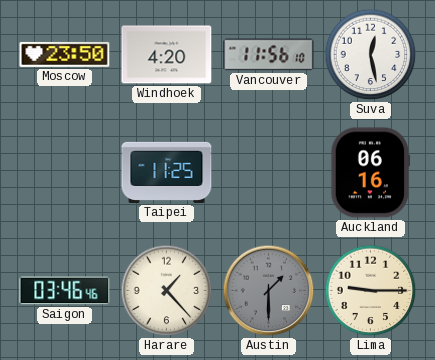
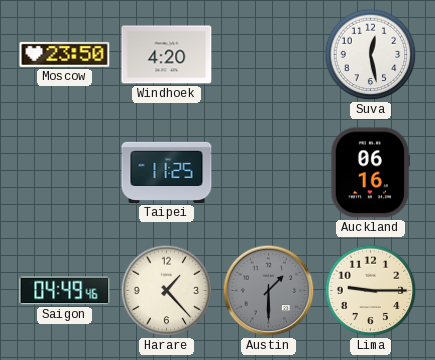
Vancouver: 11:56 -> none
Saigon: 03:46 -> 04:49
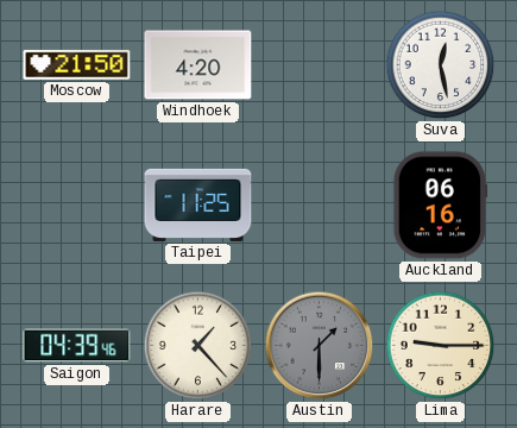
Moscow: 23:50 -> 21:50
Saigon: 04:49 -> 04:39
